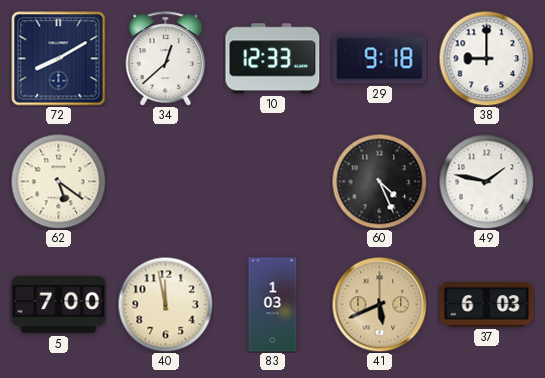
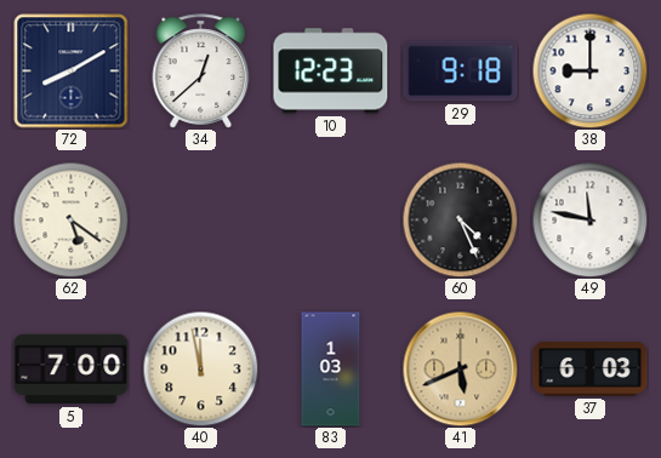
10: 12:33 -> 12:23
49: 1:47 -> 11:47
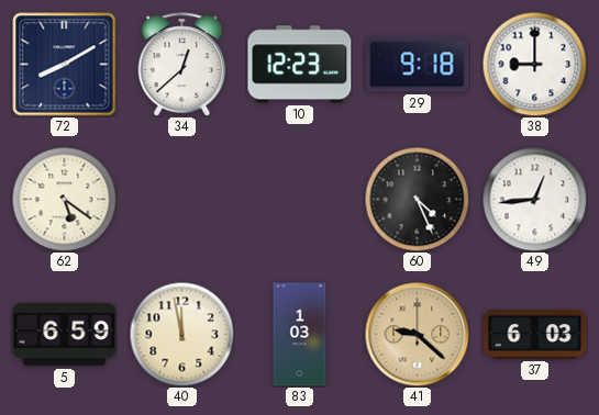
49: 11:47 -> 12:44
5: 7:00 -> 6:59
41: 5:41 -> 9:22
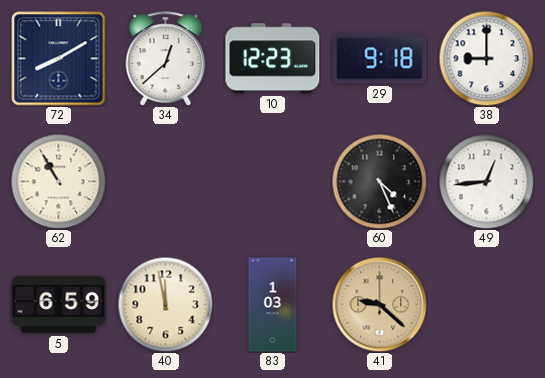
62: 5:21 -> 10:55
37: 6:03 -> none
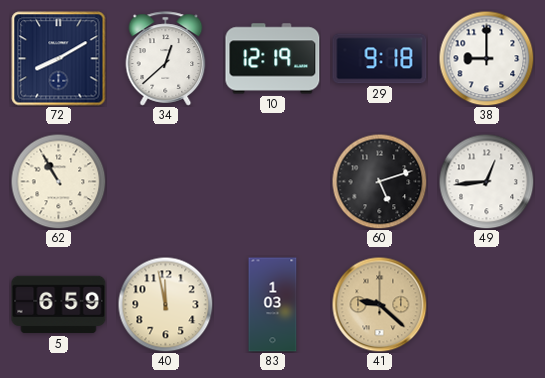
10: 12:23 -> 12:19
60: 4:26 -> 5:12
